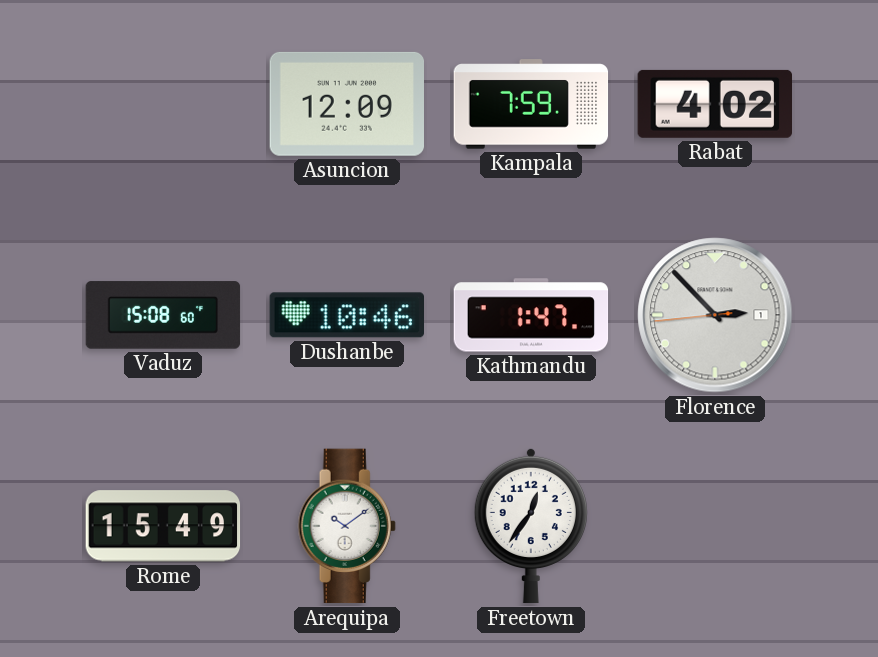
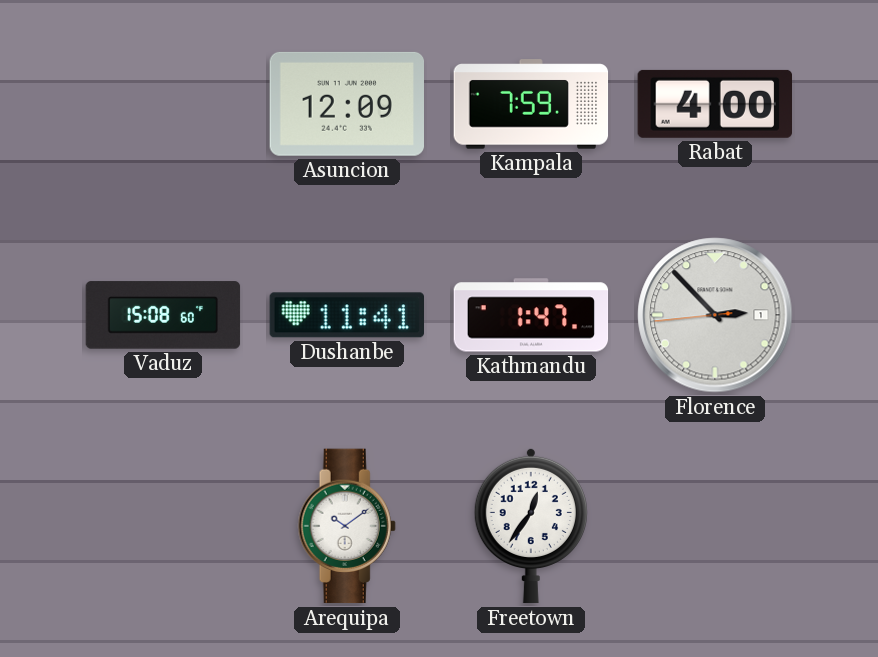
Rabat: 4:02 -> 4:00
Dushanbe: 10:46 -> 11:41
Rome: 15:49 -> none
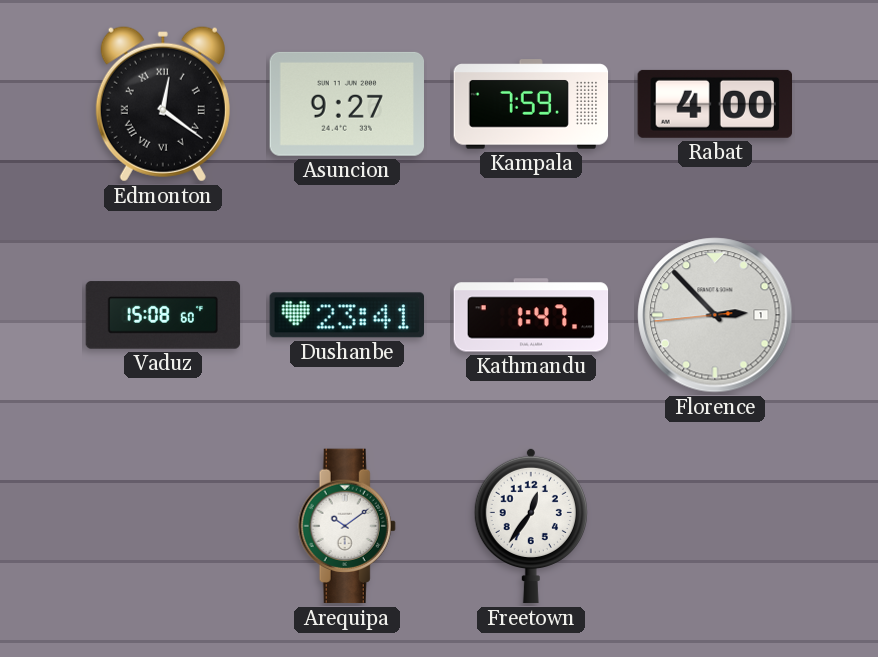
Edmonton: none -> 12:21
Asuncion: 12:09 -> 9:27
Dushanbe: 11:41 -> 23:41
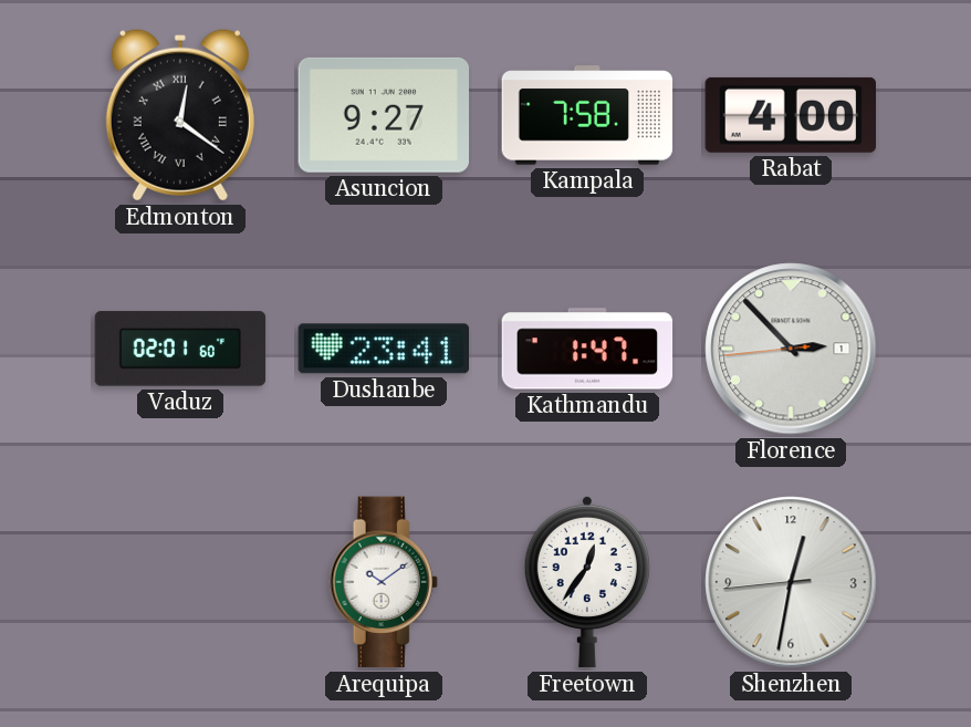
Kampala: 7:59 -> 7:58
Vaduz: 15:08 -> 02:01
Shenzhen: none -> 12:31
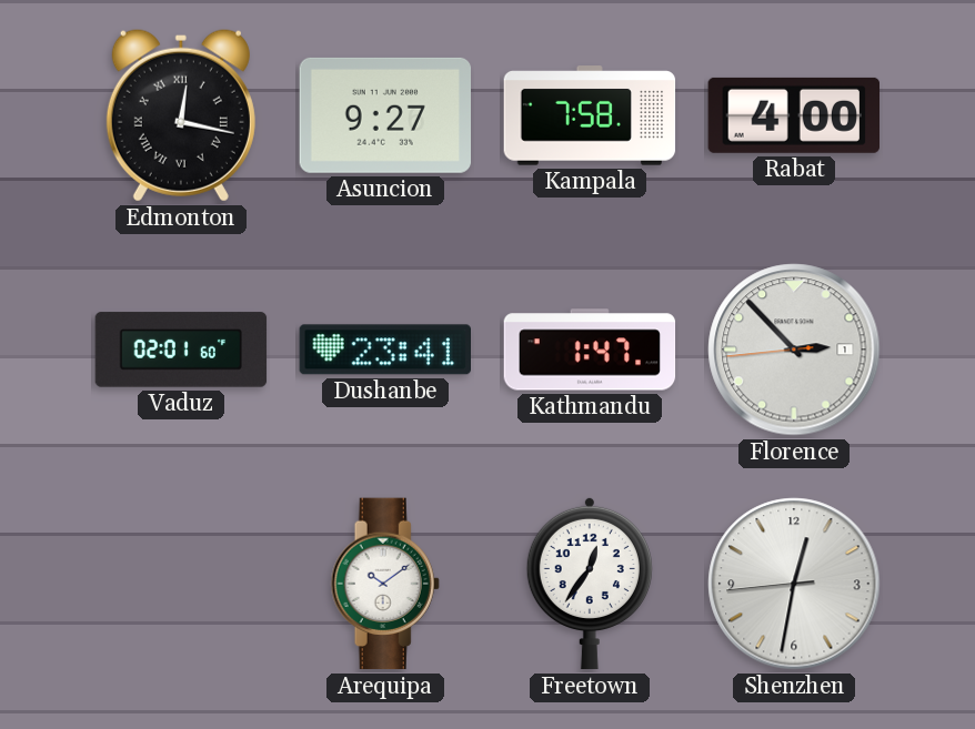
Edmonton: 12:21 -> 12:17
